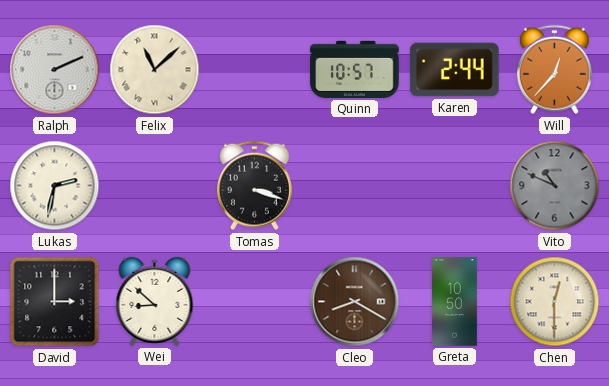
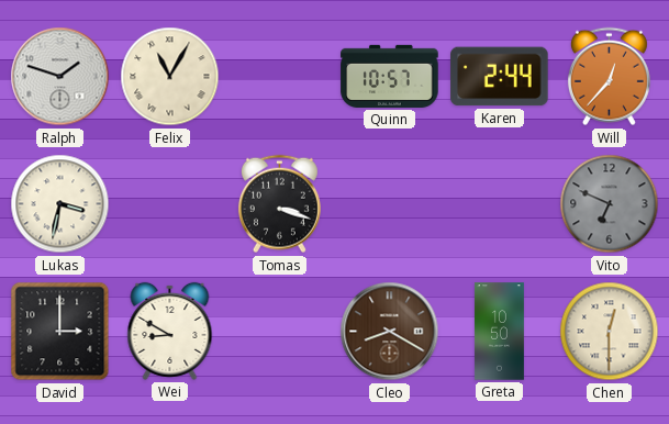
Ralph: 2:11 -> 1:48
Felix: 11:08 -> 11:05
Lukas: 2:32 -> 3:32
Vito: 10:49 -> 6:49
Wei: 8:52 -> 8:50
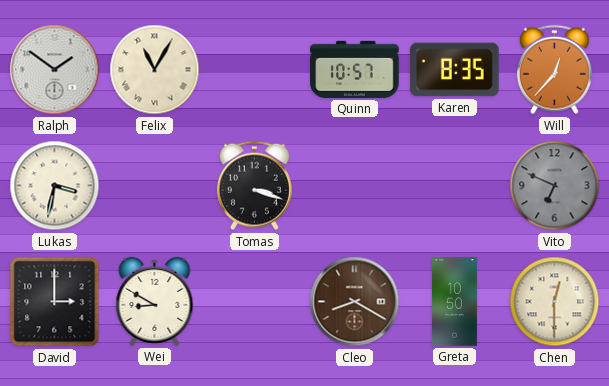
Ralph: 1:48 -> 1:51
Karen: 2:44 -> 8:35
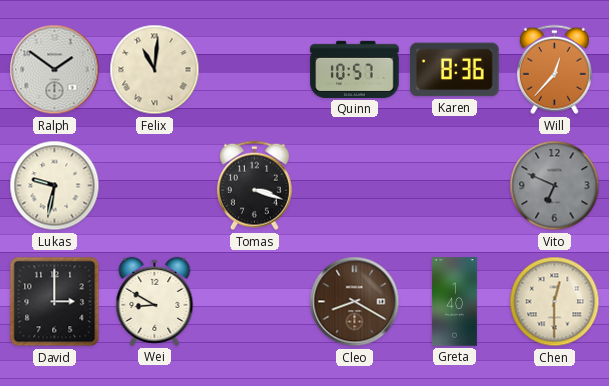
Felix: 11:05 -> 11:01
Karen: 8:35 -> 8:36
Lukas: 3:32 -> 9:32
Greta: 10:50 -> 1:40
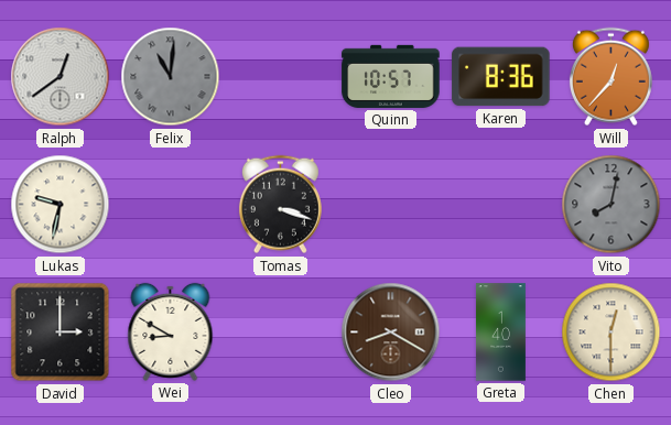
Ralph: 1:51 -> 12:39
Felix dial: cream -> grey
Vito: 6:49 -> 8:02
